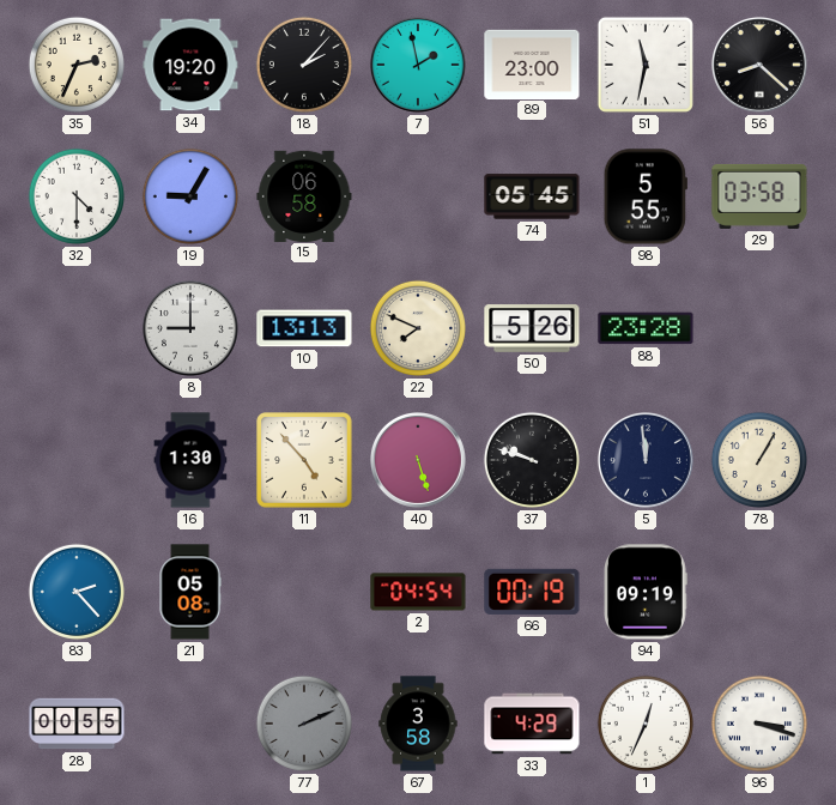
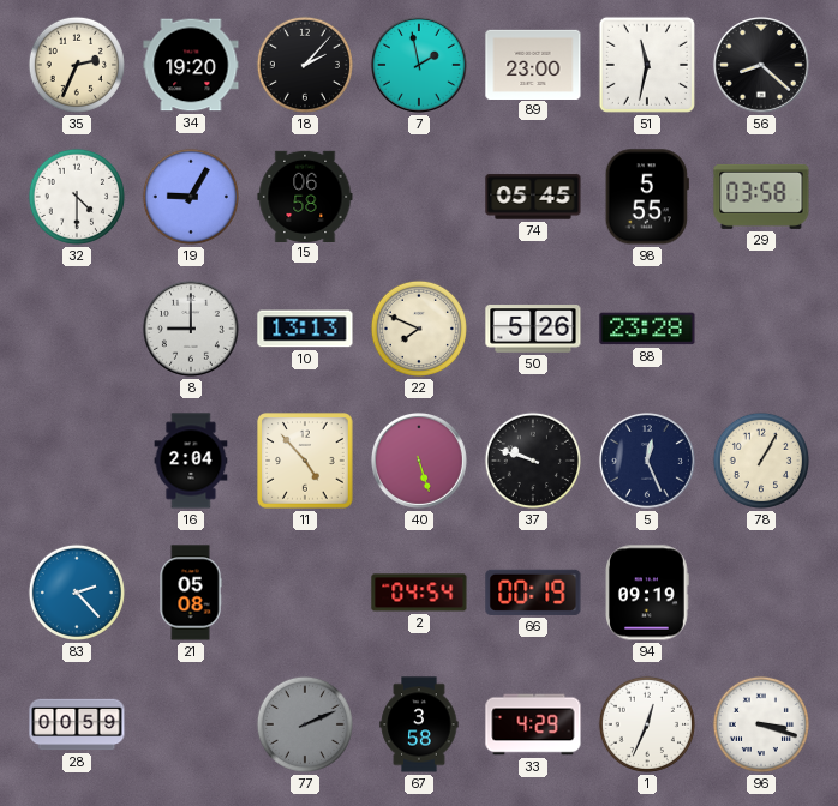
16: 1:30 -> 2:04
5: 11:59 -> 12:26
28: 00:55 -> 00:59
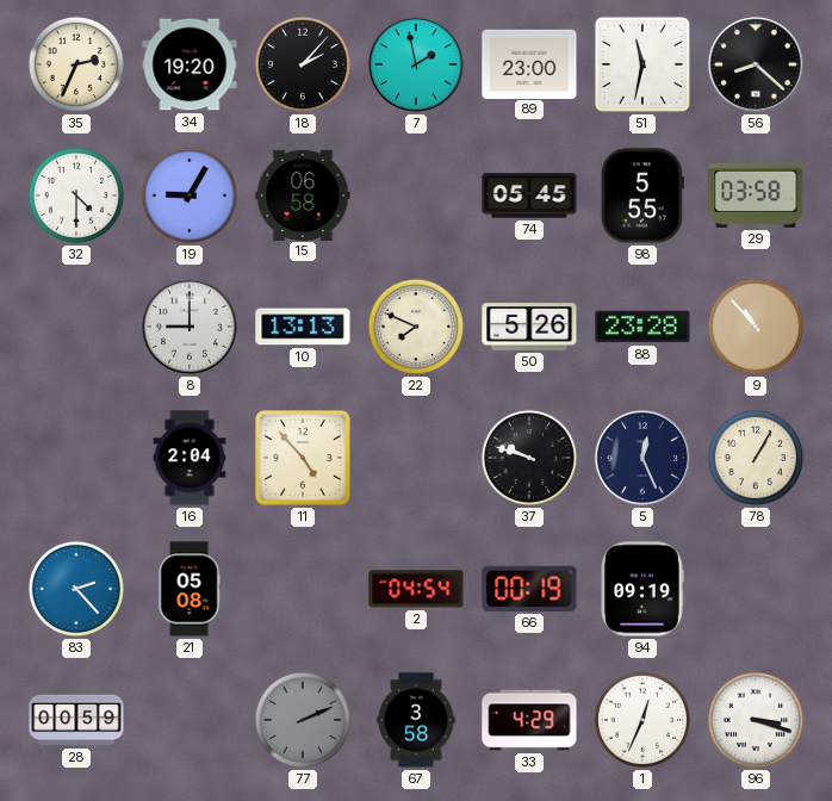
9: none -> 10:53
40: 5:27 -> none
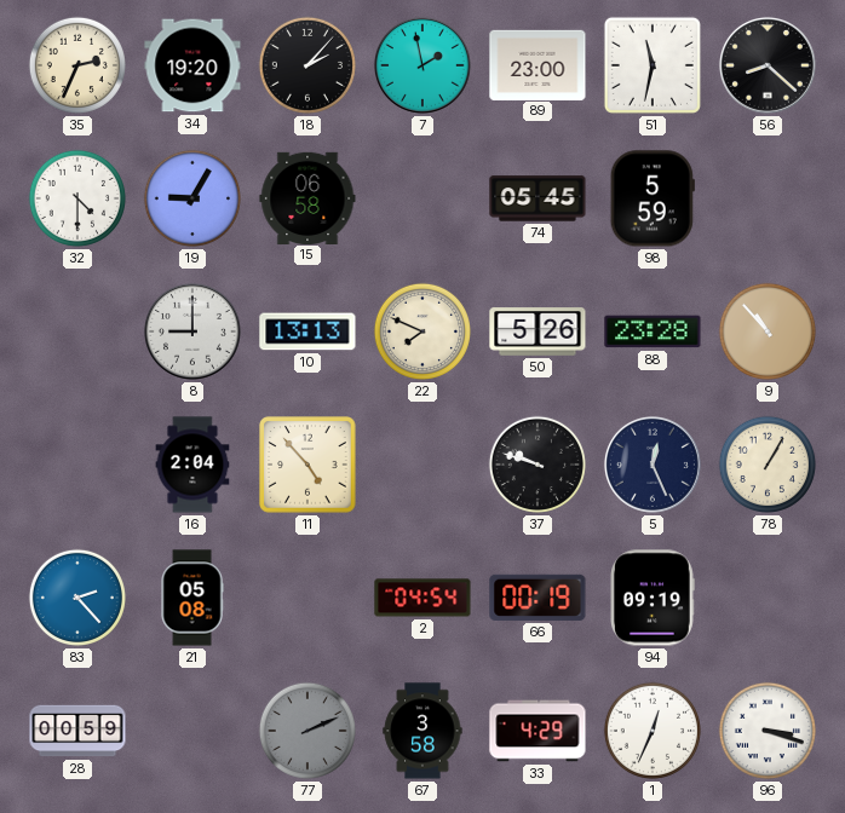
98: 5:55 -> 5:59
29: 03:58 -> none
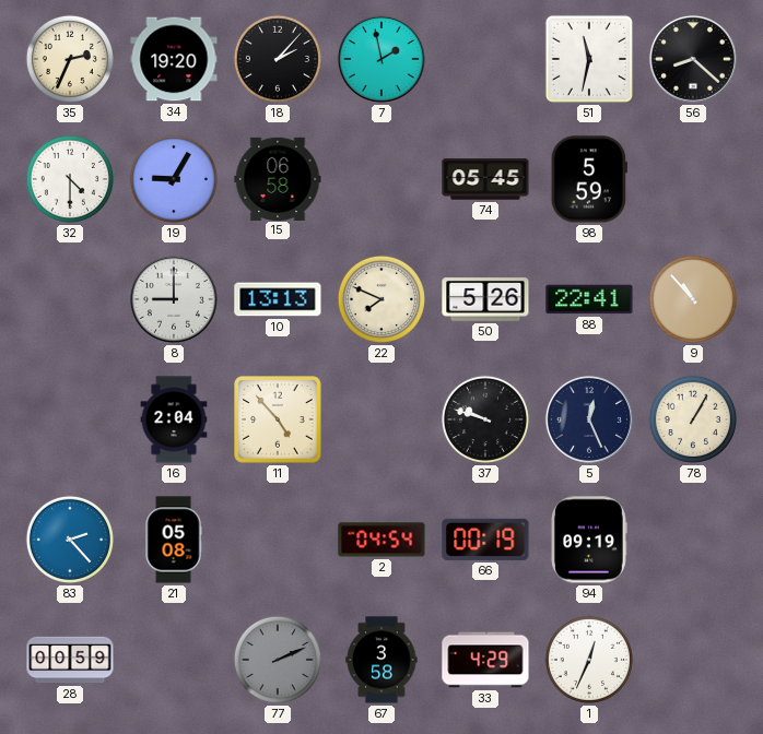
89: 23:00 -> none
88: 23:28 -> 22:41
96: 3:18 -> none
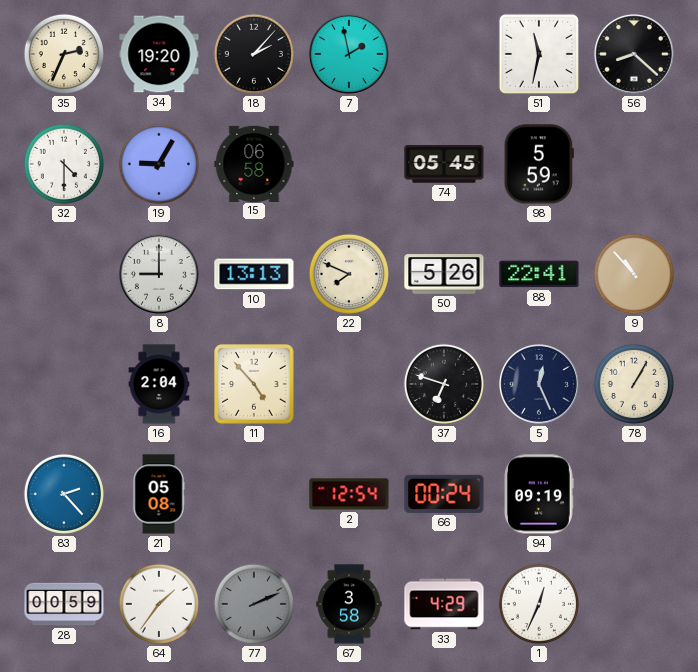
37: 9:48 -> 6:48
2: 04:54 -> 12:54
66: 00:19 -> 00:24
64: none -> 1:36
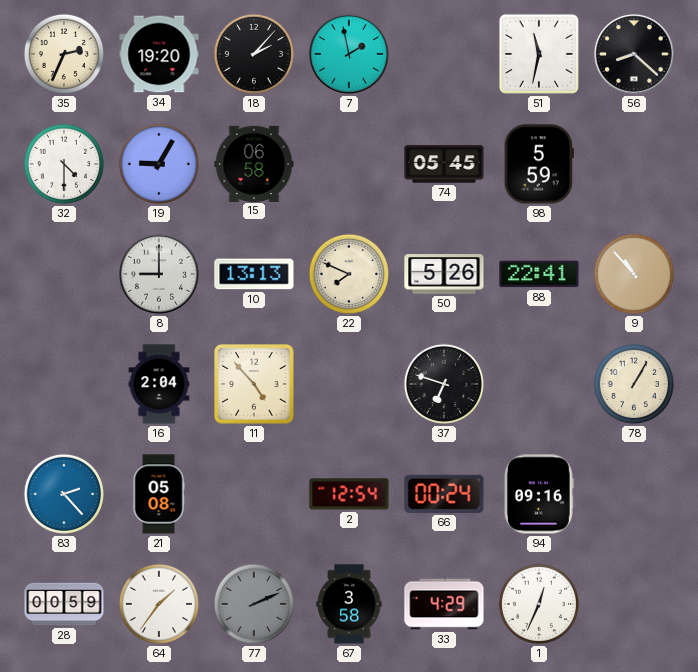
5: 12:26 -> none
94: 09:19 -> 09:16
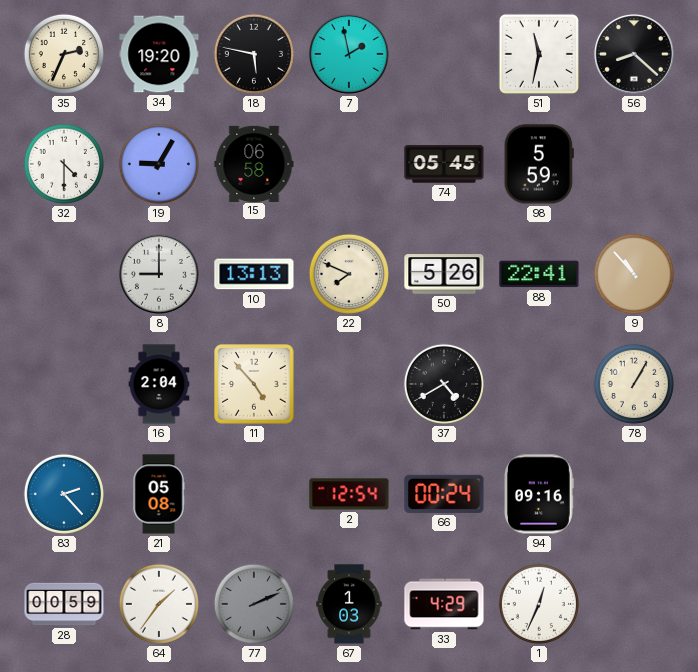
18: 2:07 -> 5:47
37: 6:48 -> 4:40
67: 3:58 -> 1:03
